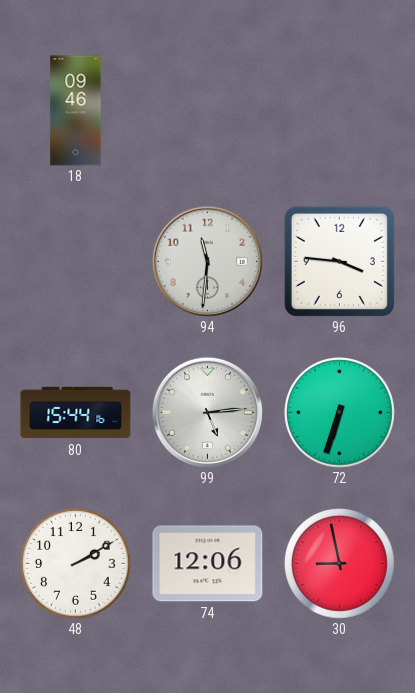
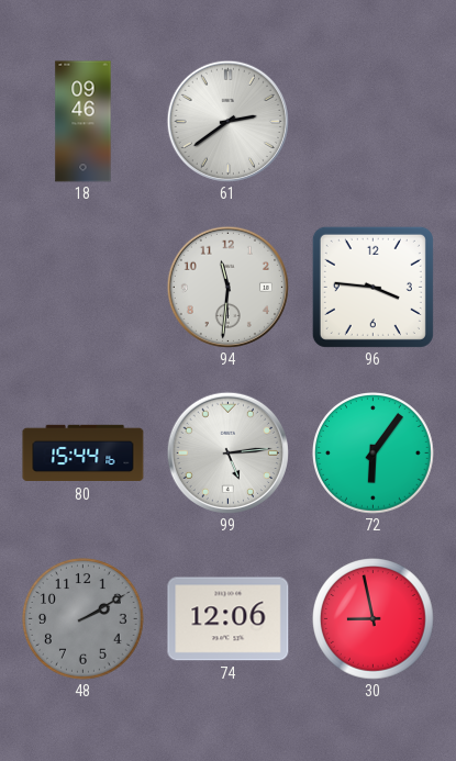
61: none -> 2:39
72: 6:33 -> 6:06
48 dial: white -> grey
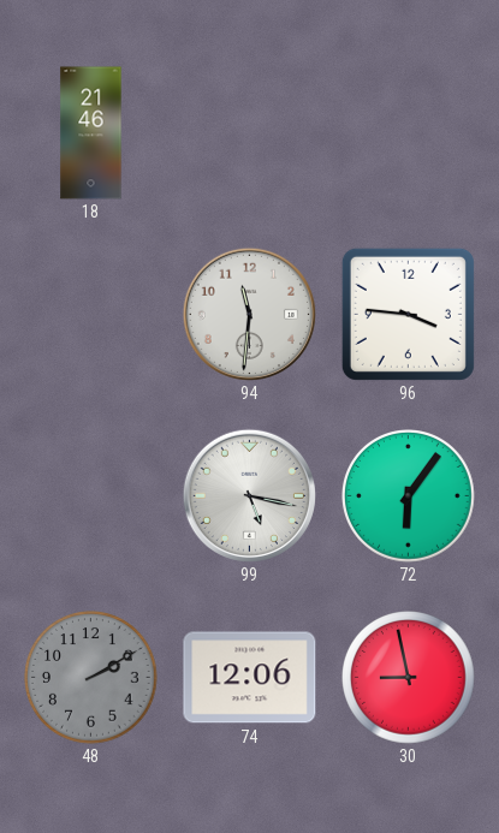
18: 09:46 -> 21:46
61: 2:39 -> none
80: 15:44 -> none
99: 5:14 -> 5:17
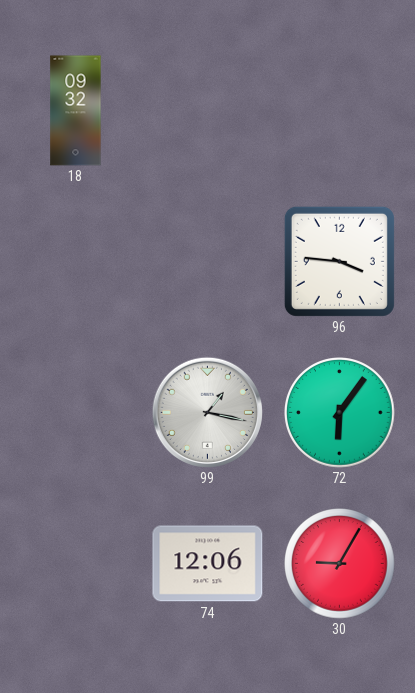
18: 21:46 -> 09:32
94: 11:31 -> none
99: 5:17 -> 1:17
48: 2:10 -> none
30: 8:58 -> 9:05
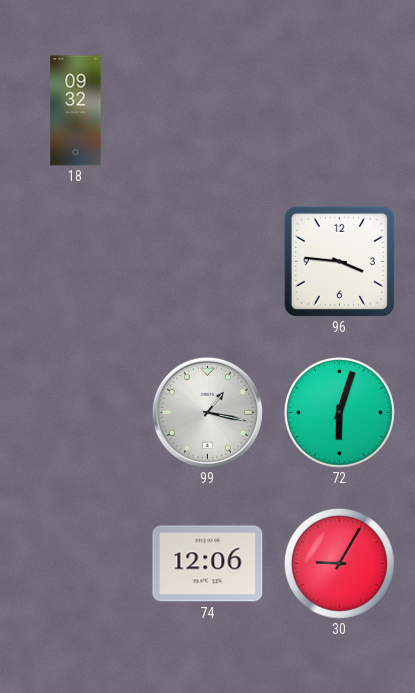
72: 6:06 -> 6:03
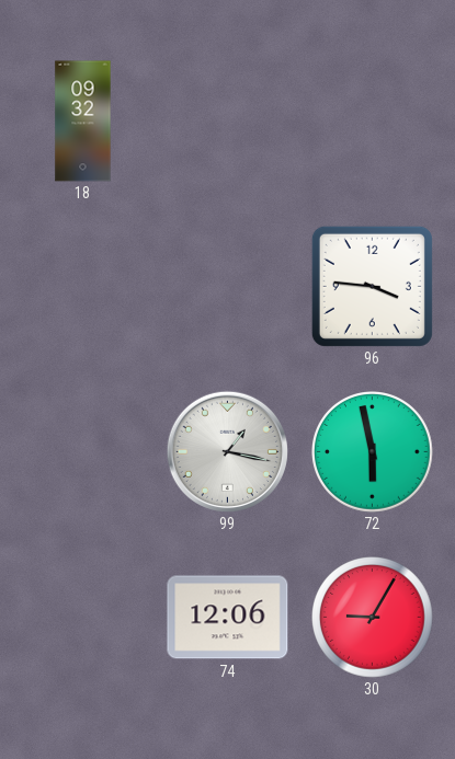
72: 6:03 -> 5:58
